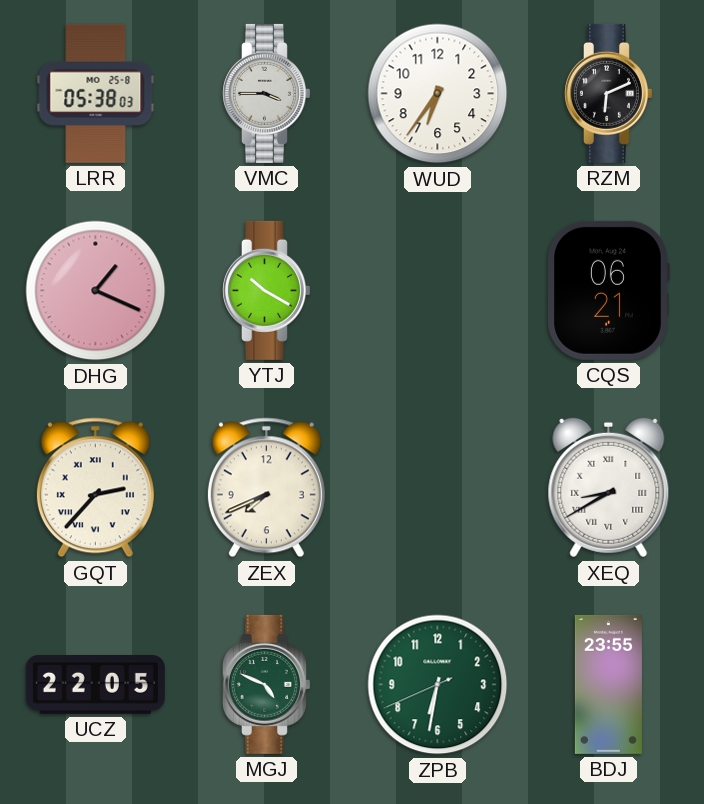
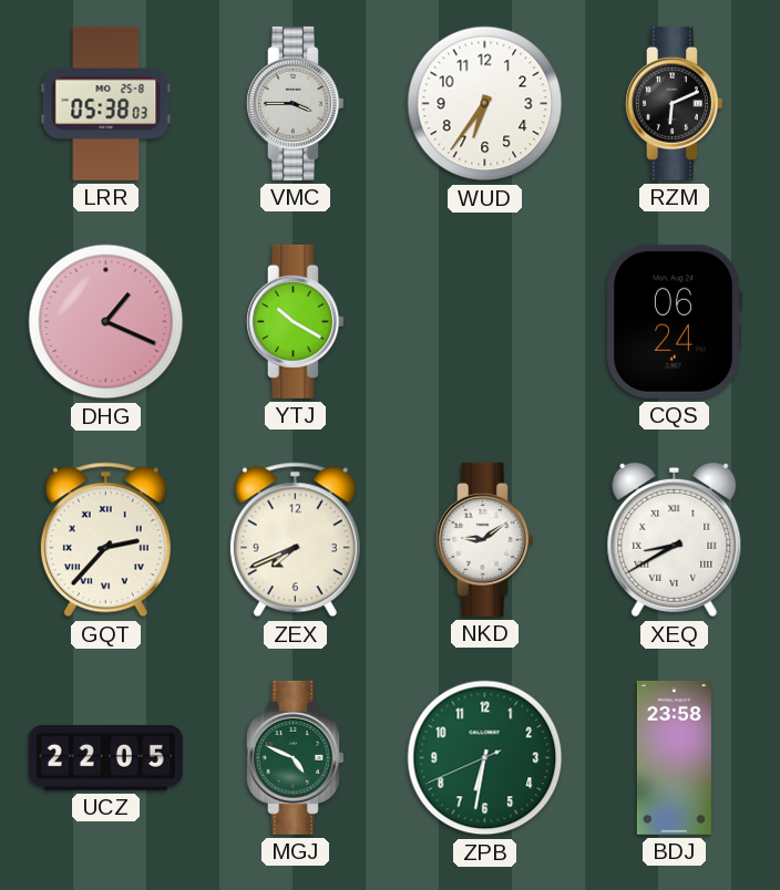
CQS: 06:21 -> 06:24
NKD: none -> 9:09
BDJ: 23:55 -> 23:58
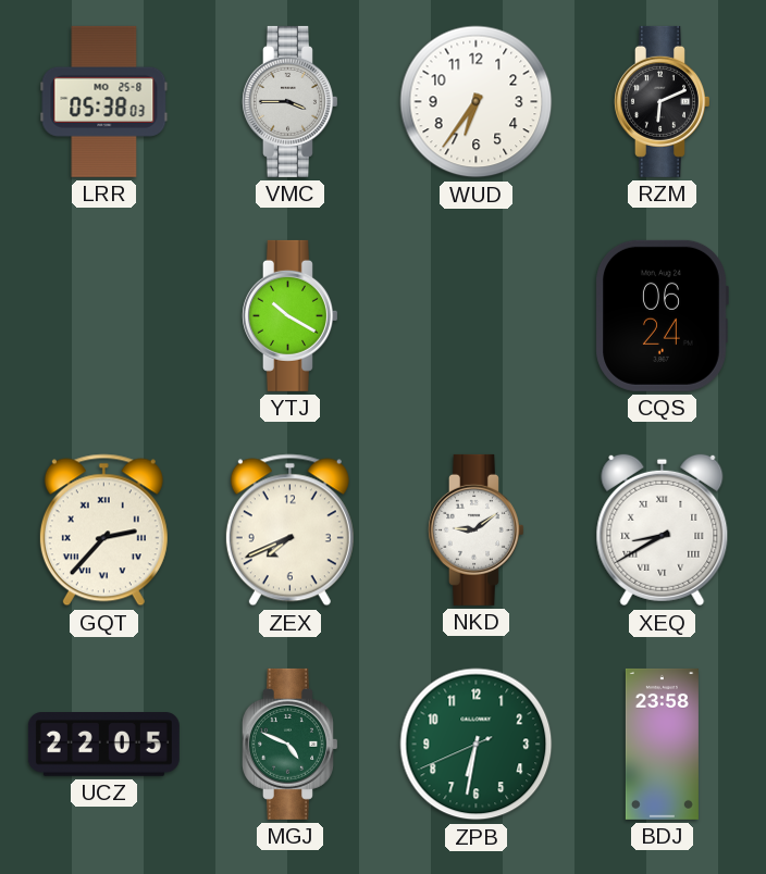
DHG: 1:19 -> none
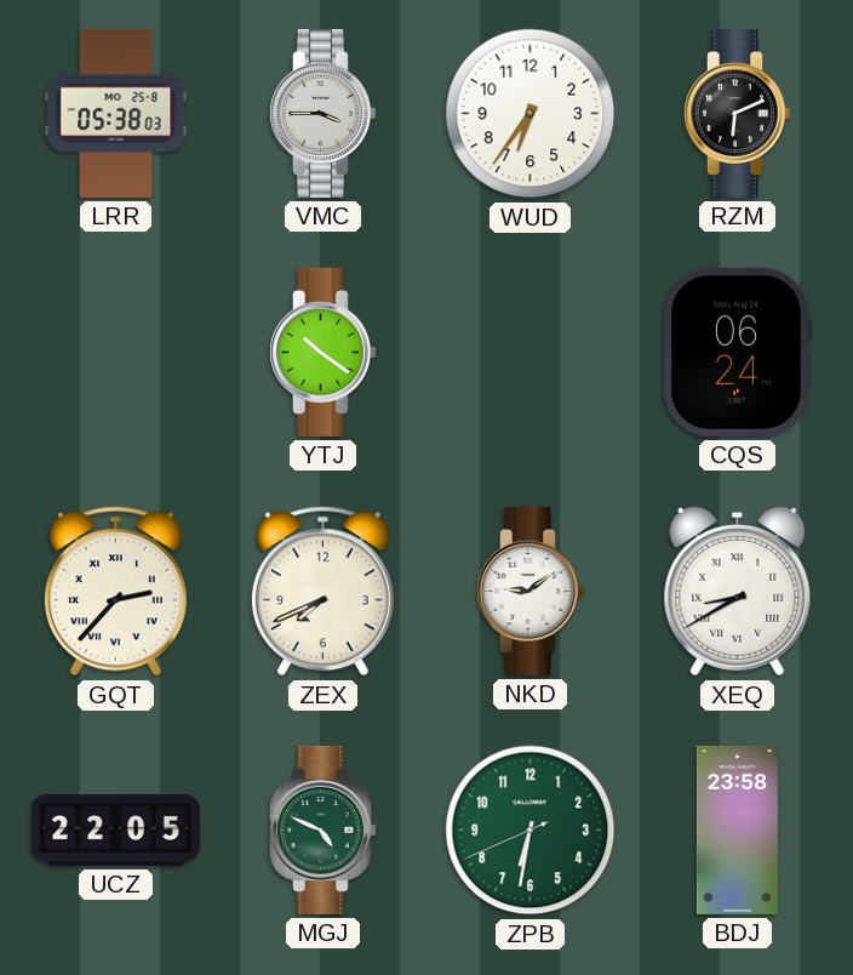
YTJ: 10:20 -> 10:21
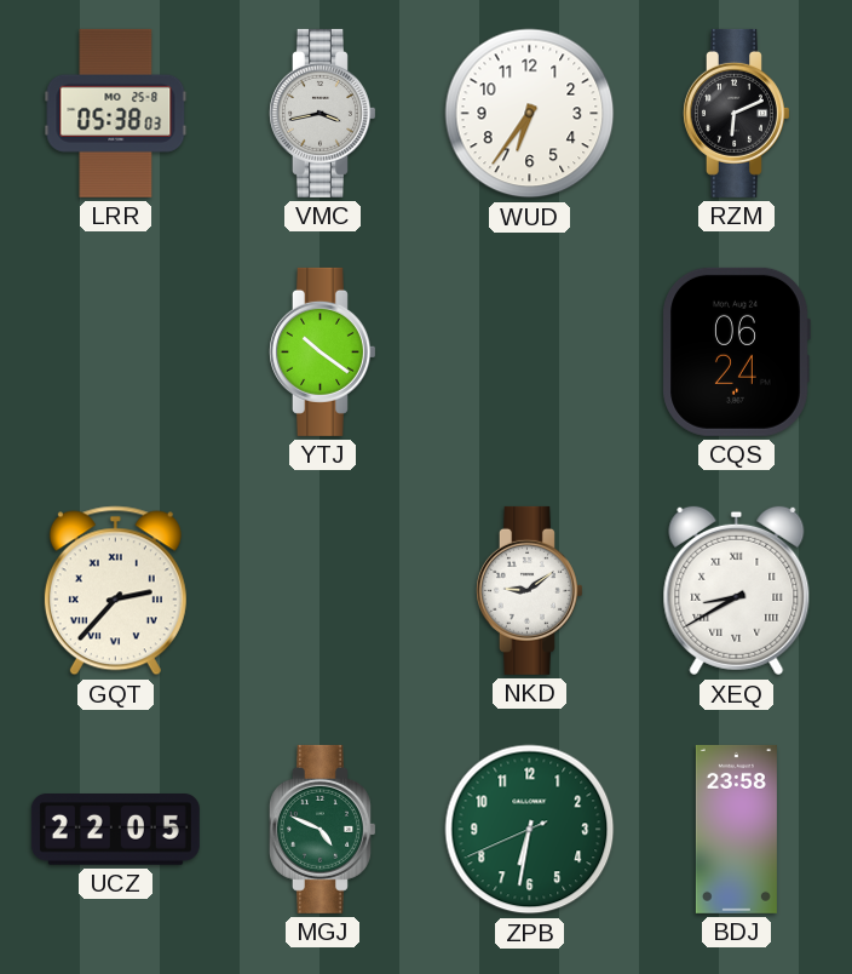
VMC: 3:45 -> 3:43
ZEX: 7:41 -> none
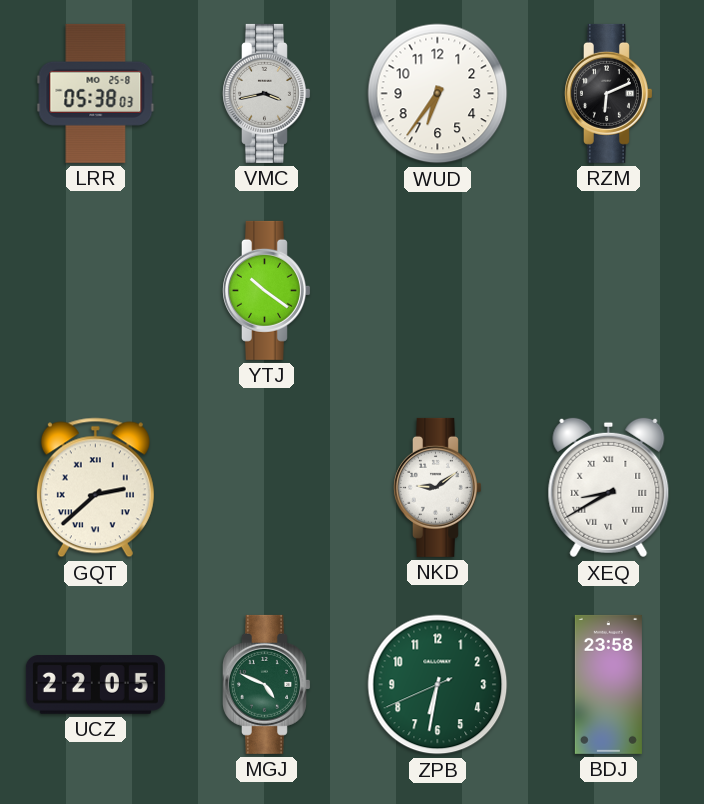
CQS: 06:24 -> none
GQT: 2:37 -> 2:38
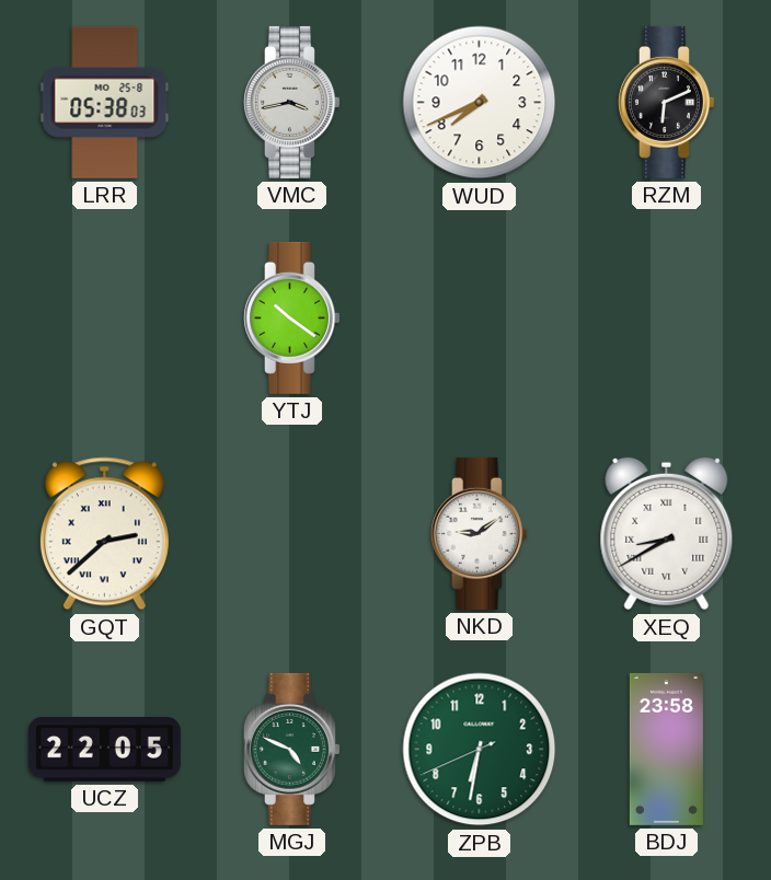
WUD: 6:36 -> 7:41
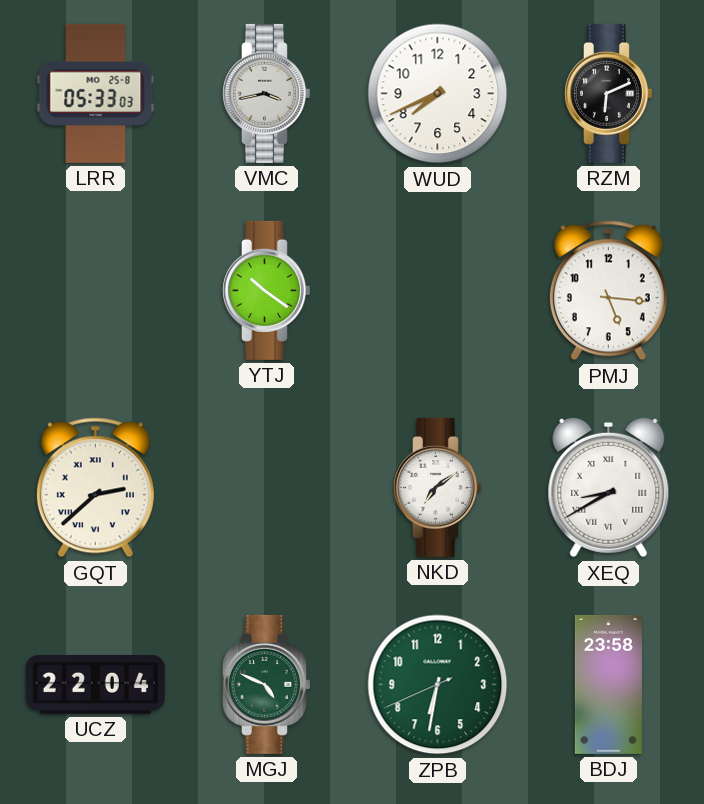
LRR: 05:38 -> 05:33
PMJ: none -> 5:16
NKD: 9:09 -> 7:09
UCZ: 22:05 -> 22:04
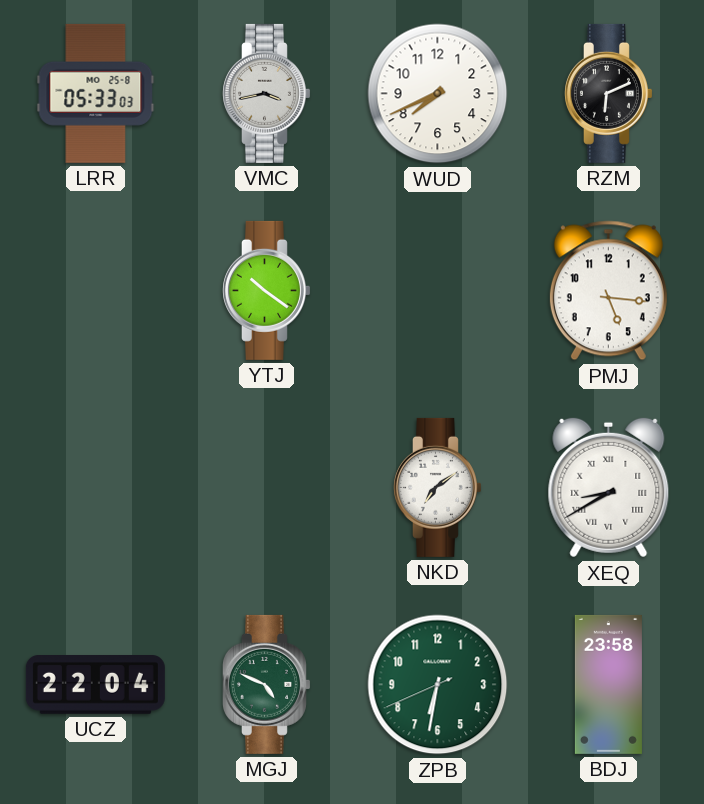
GQT: 2:38 -> none
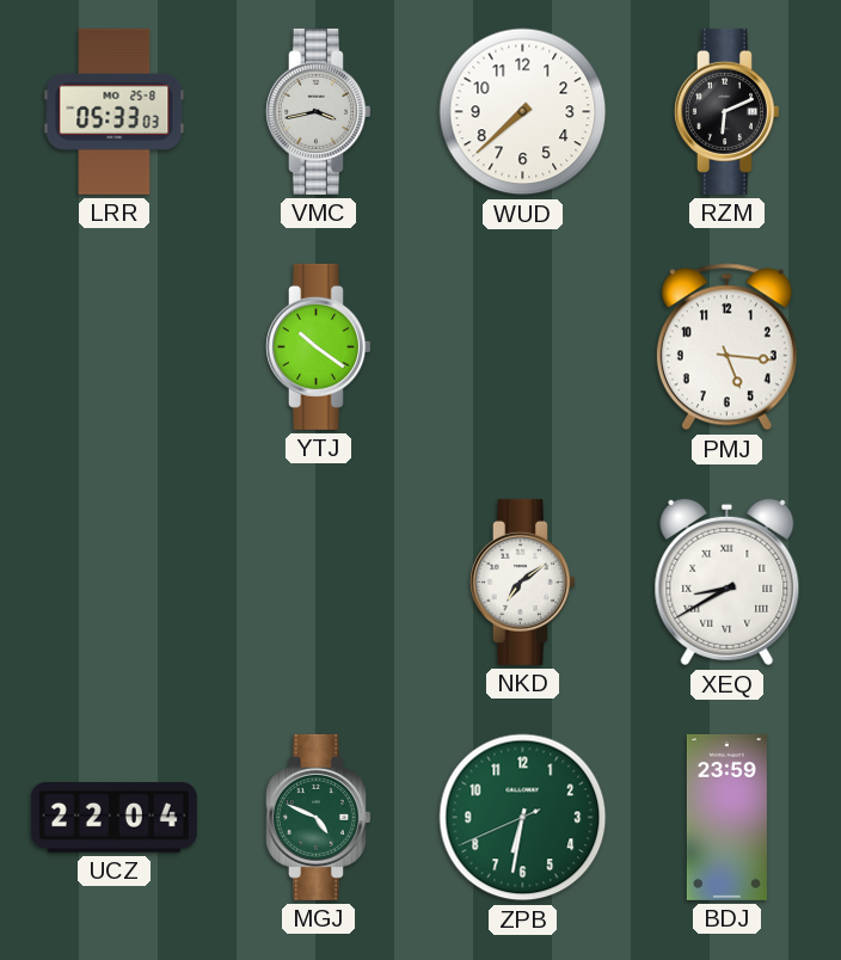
WUD: 7:41 -> 7:38
BDJ: 23:58 -> 23:59
